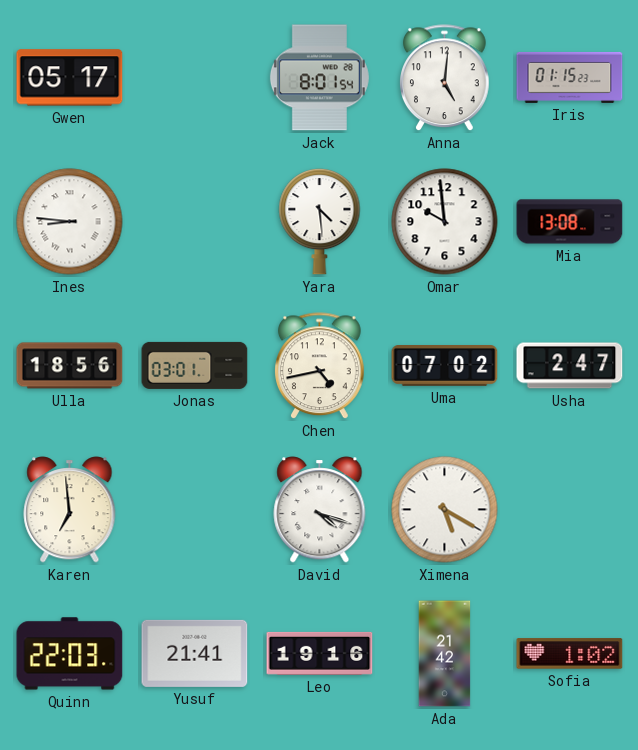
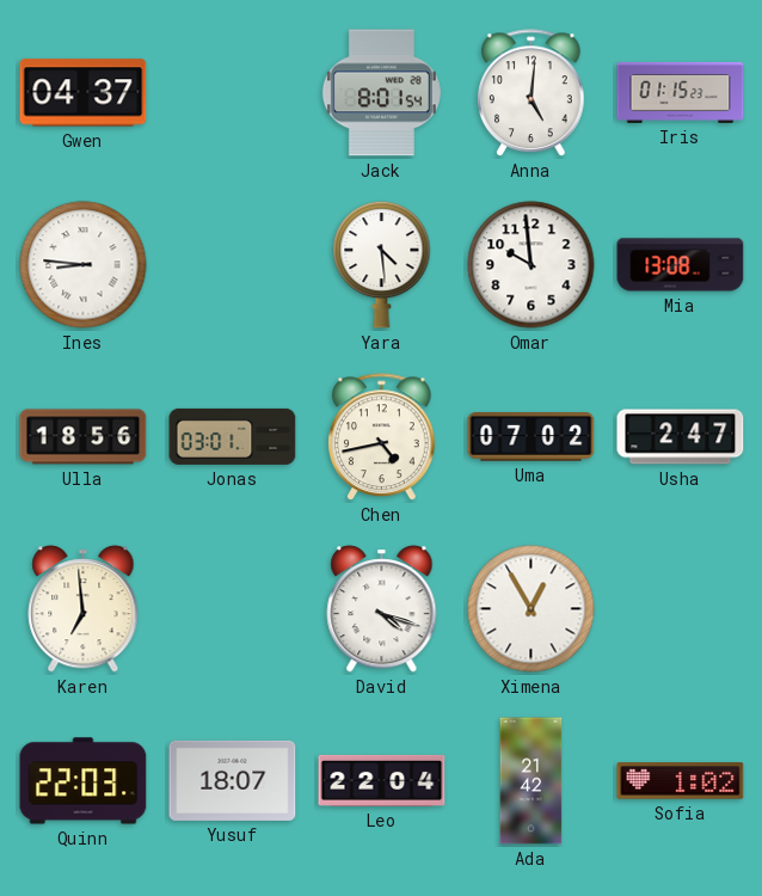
Gwen: 05:17 -> 04:37
Ximena: 5:20 -> 12:55
Yusuf: 21:41 -> 18:07
Leo: 19:16 -> 22:04
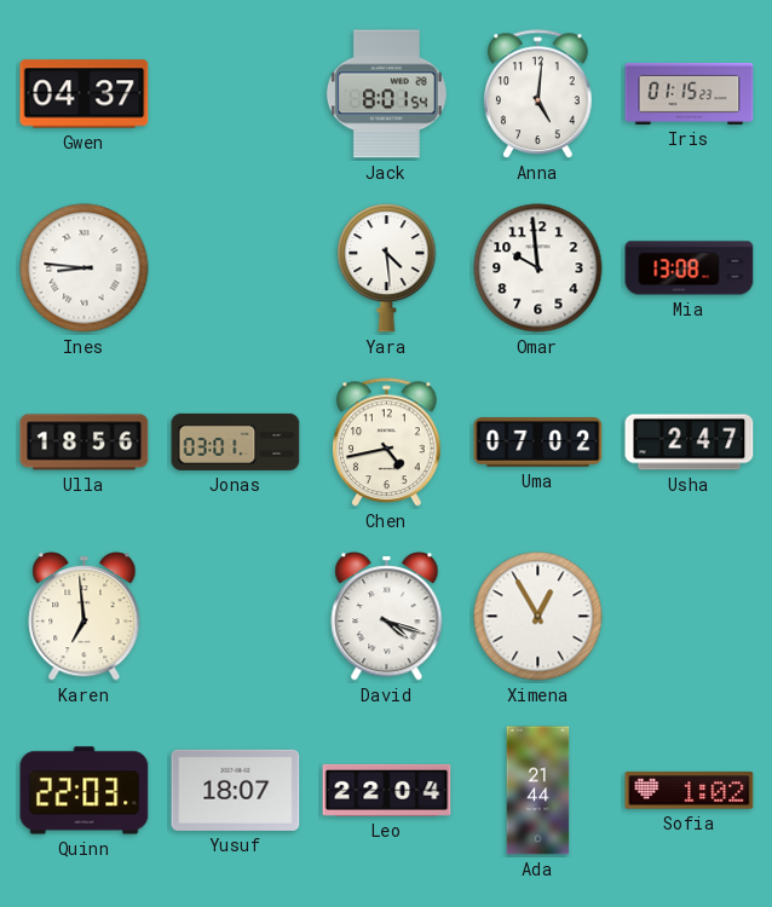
Ada: 21:42 -> 21:44
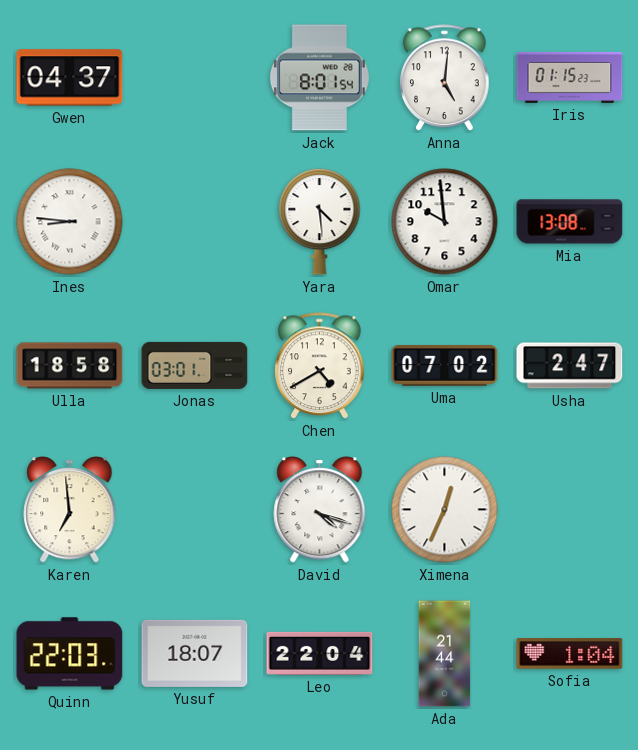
Ulla: 18:56 -> 18:58
Chen: 4:43 -> 4:40
Ximena: 12:55 -> 12:34
Sofia: 1:02 -> 1:04
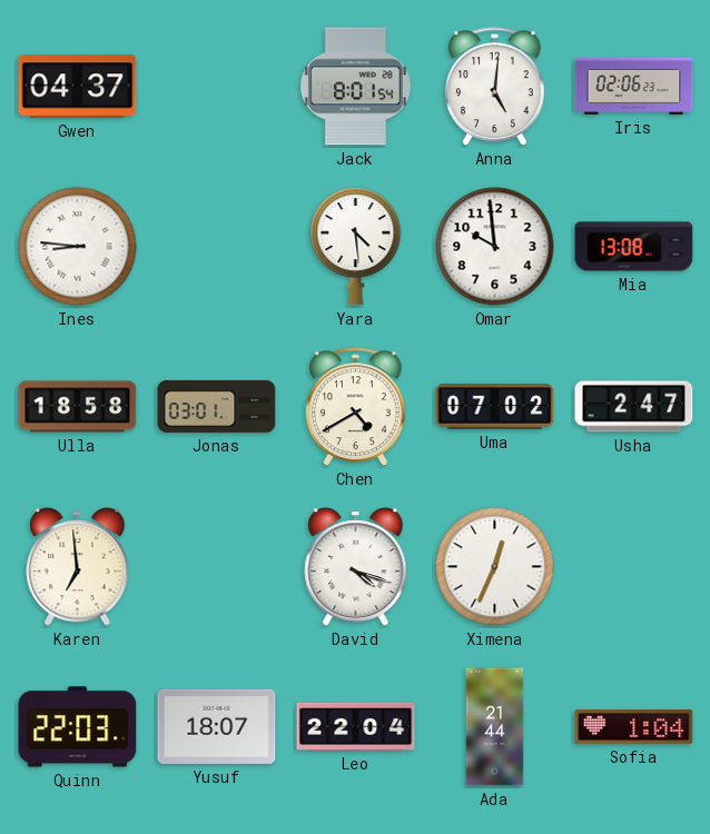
Iris: 01:15 -> 02:06
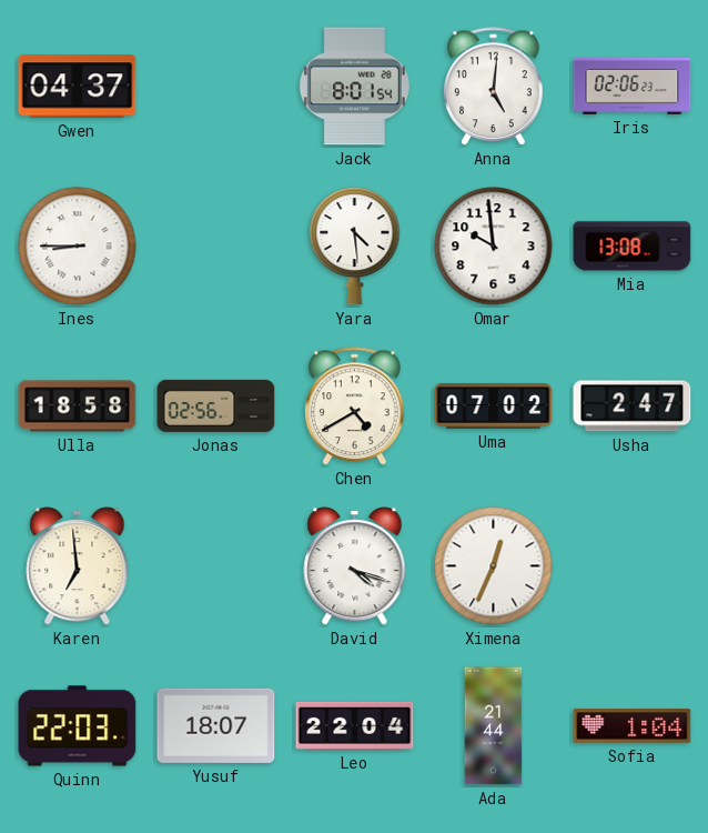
Ines: 8:46 -> 8:45
Jonas: 03:01 -> 02:56
